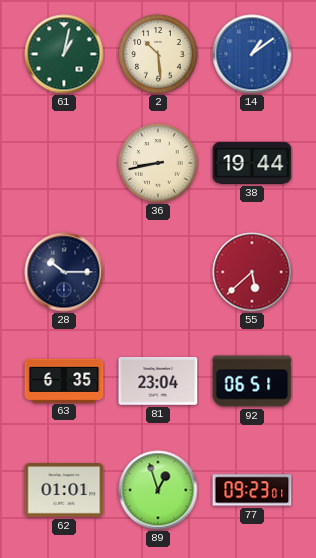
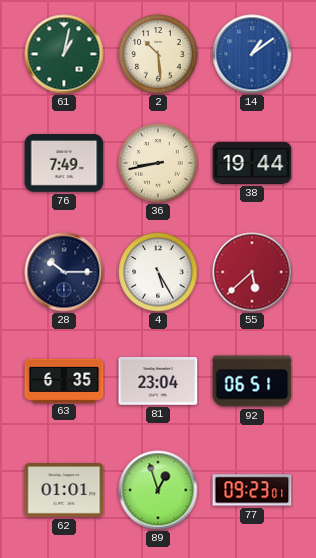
76: none -> 7:49
4: none -> 5:25
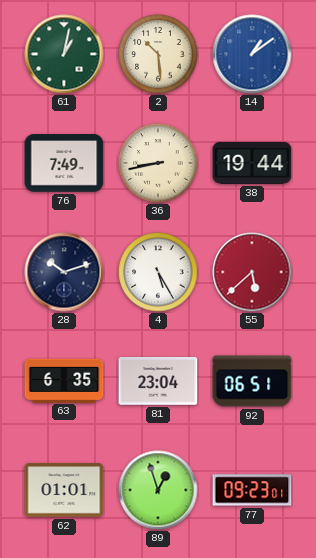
28: 10:15 -> 10:12
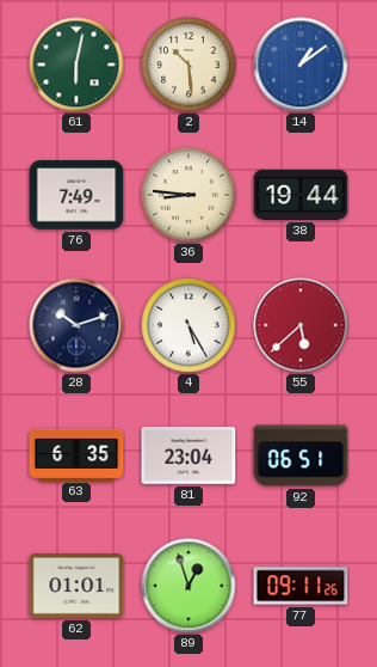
61: 1:02 -> 6:02
36: 8:43 -> 8:46
77: 09:23 -> 09:11
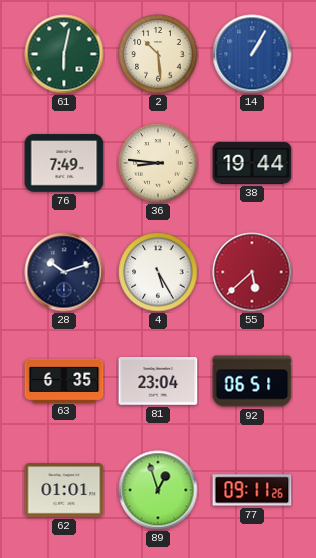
14: 1:09 -> 1:05
